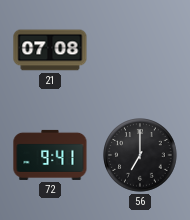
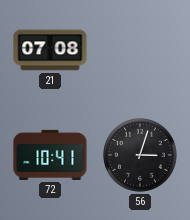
72: 9:41 -> 10:41
56: 7:00 -> 3:03
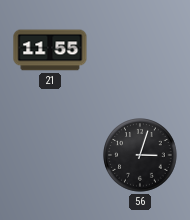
21: 07:08 -> 11:55
72: 10:41 -> none
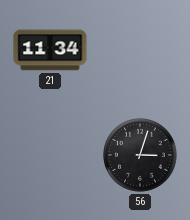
21: 11:55 -> 11:34
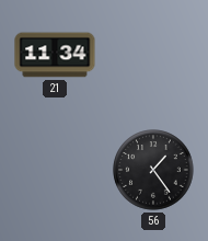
56: 3:03 -> 1:24
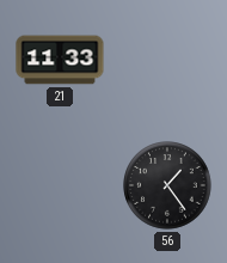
21: 11:34 -> 11:33
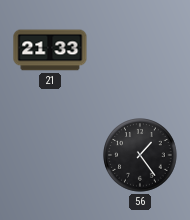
21: 11:33 -> 21:33
